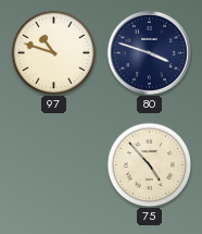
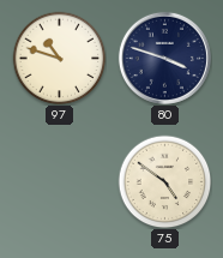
75: 4:53 -> 4:51
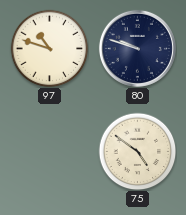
80: 3:48 -> 9:48
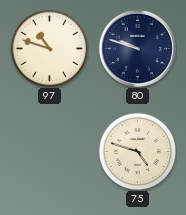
75: 4:51 -> 4:48
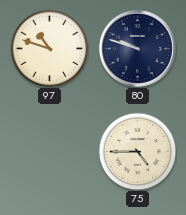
75: 4:48 -> 4:45
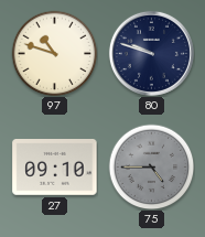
27: none -> 09:10
75 dial: cream -> grey
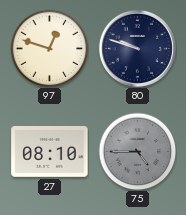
97: 10:48 -> 12:48
27: 09:10 -> 08:10
